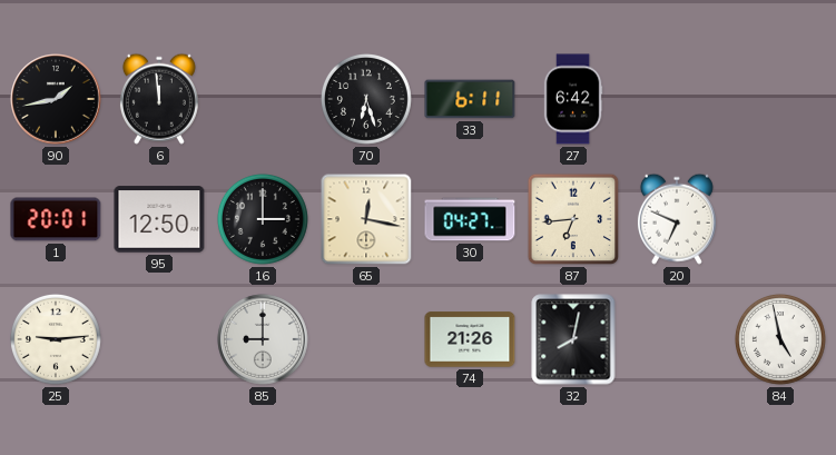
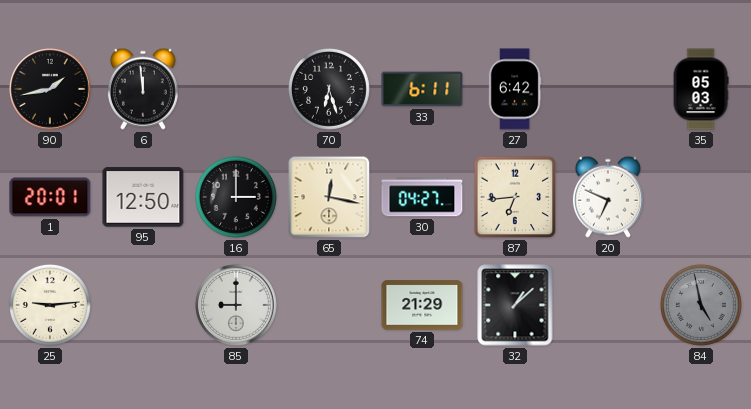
35: none -> 05:03
74: 21:26 -> 21:29
32: 8:02 -> 1:08
84 dial: white -> grey
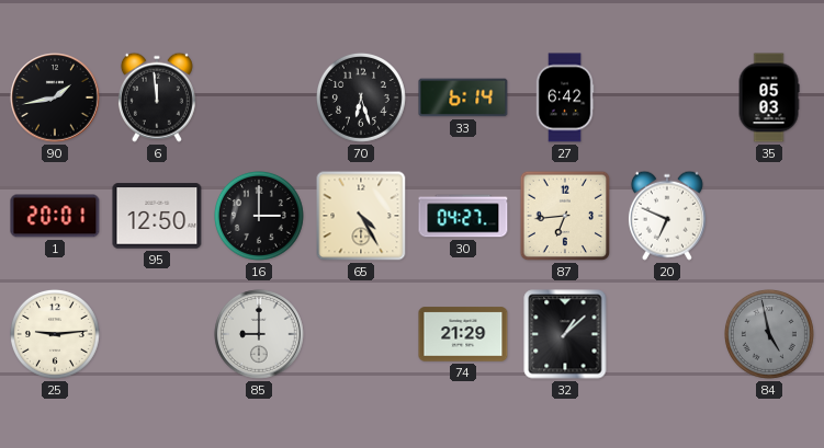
33: 6:11 -> 6:14
65: 12:17 -> 4:25
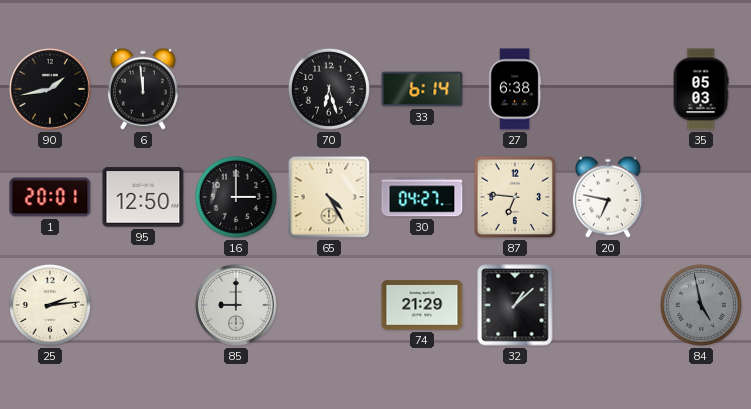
27: 6:42 -> 6:38
87: 6:44 -> 6:46
20: 6:49 -> 6:47
25: 9:14 -> 2:14
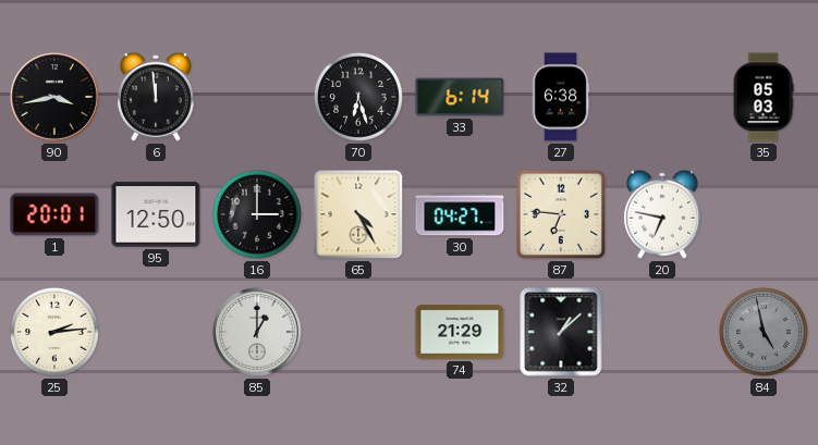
90: 1:43 -> 3:43
85: 9:00 -> 1:00
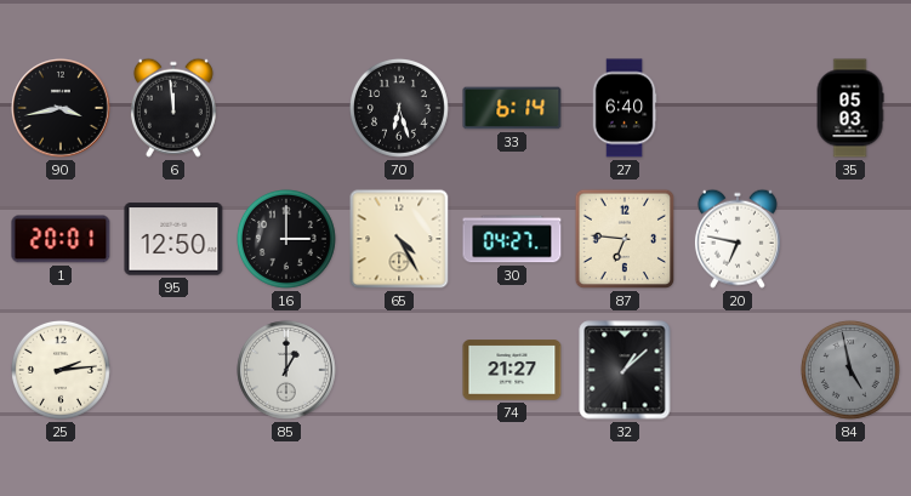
27: 6:38 -> 6:40
74: 21:29 -> 21:27
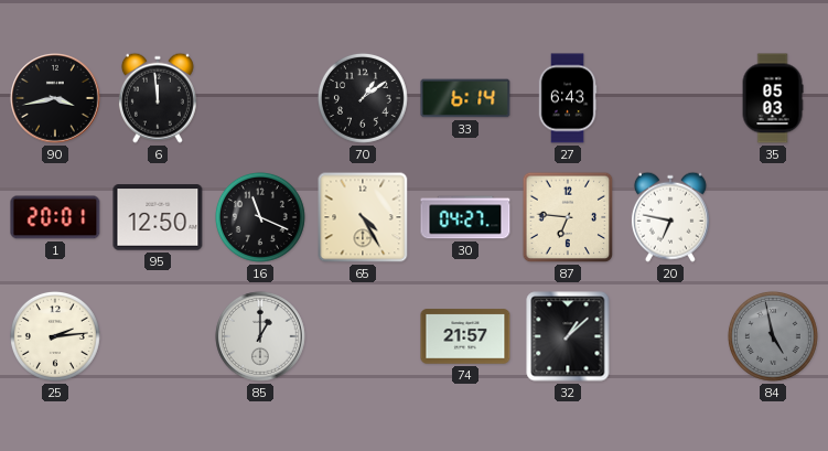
70: 6:27 -> 1:09
27: 6:40 -> 6:43
16: 3:00 -> 11:19
74: 21:27 -> 21:57
